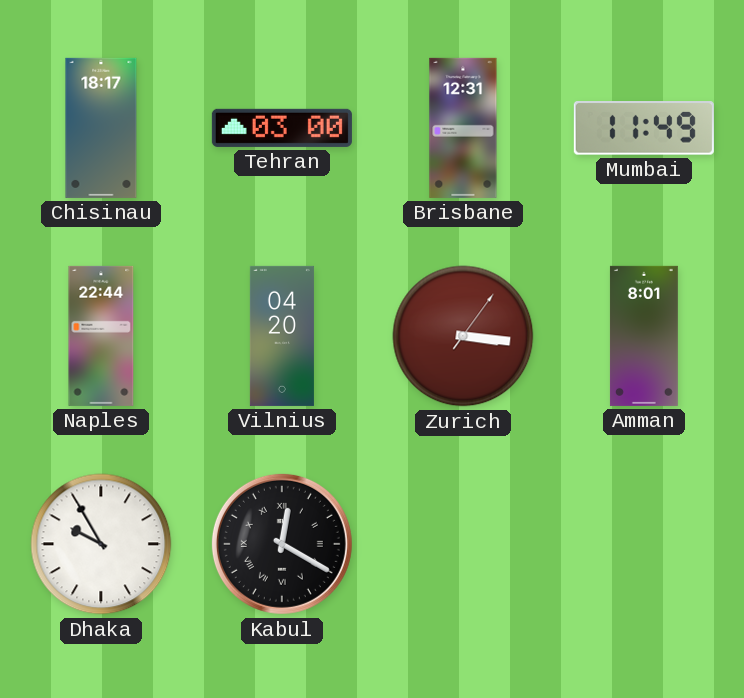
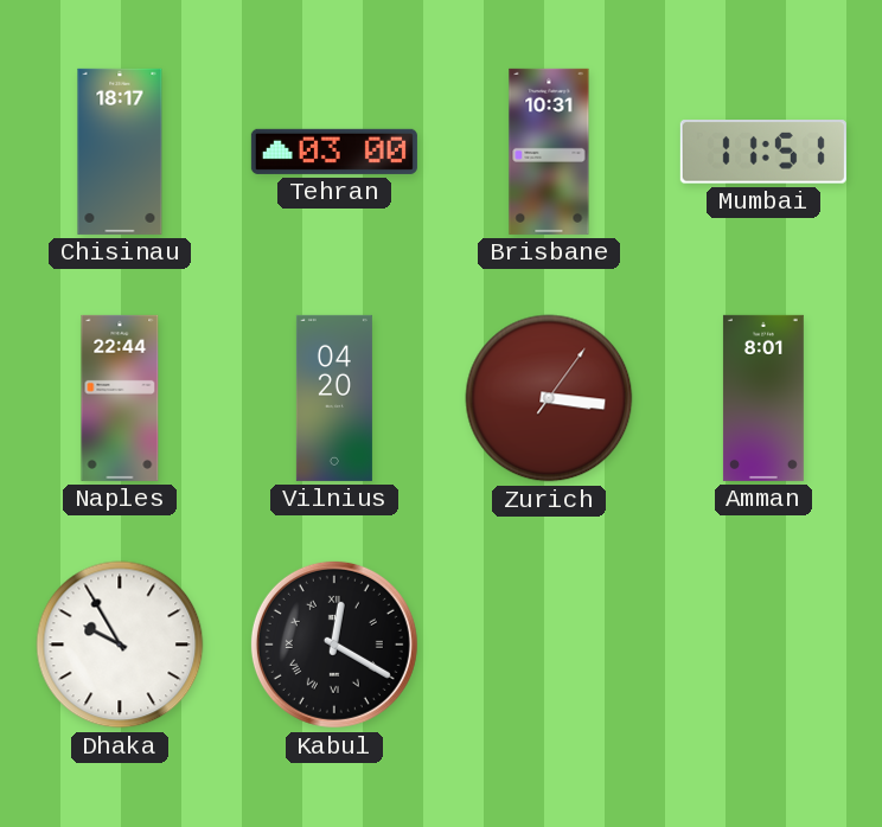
Brisbane: 12:31 -> 10:31
Mumbai: 11:49 -> 11:51
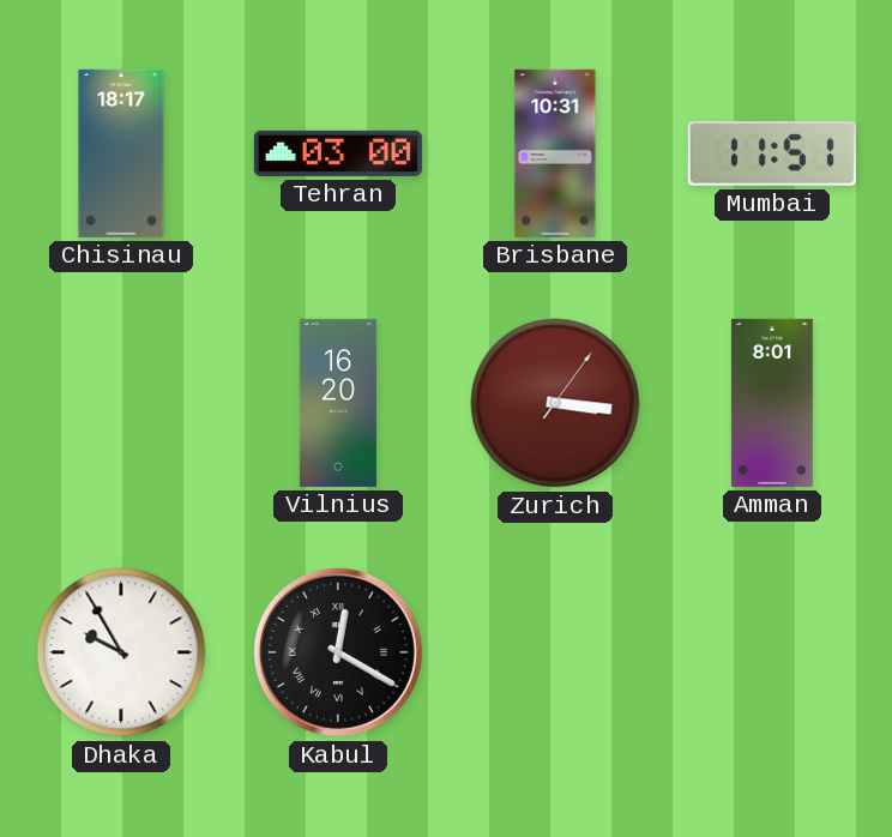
Naples: 22:44 -> none
Vilnius: 04:20 -> 16:20
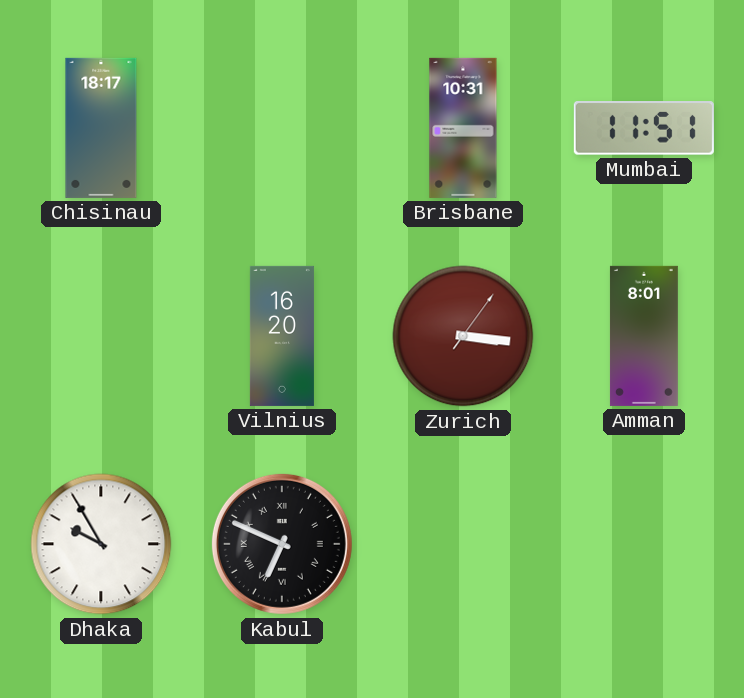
Tehran: 03:00 -> none
Kabul: 12:20 -> 6:49
